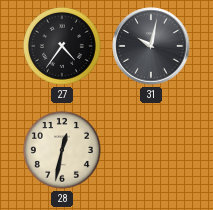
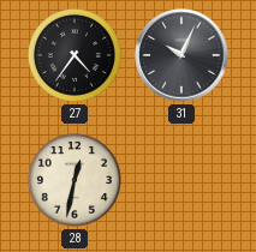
31: 10:02 -> 10:04
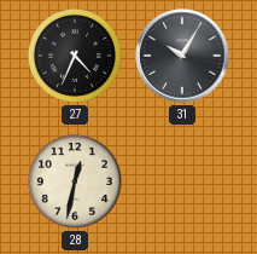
27: 4:36 -> 4:34
31: 10:04 -> 10:05
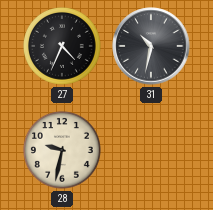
31: 10:05 -> 10:32
28: 12:32 -> 9:32
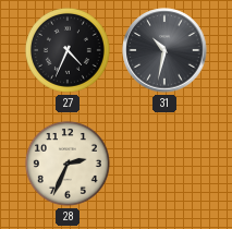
28: 9:32 -> 2:34
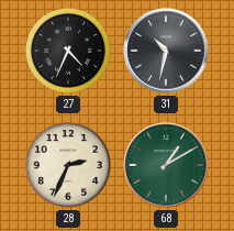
68: none -> 1:10
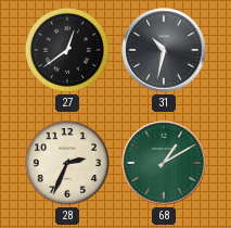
27: 4:34 -> 12:39
